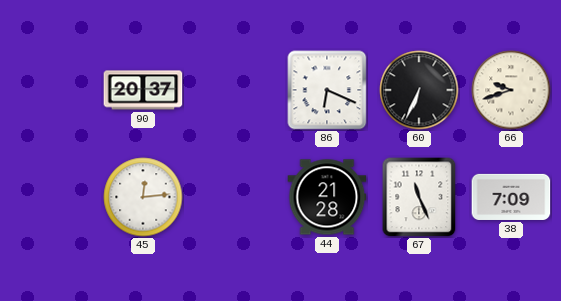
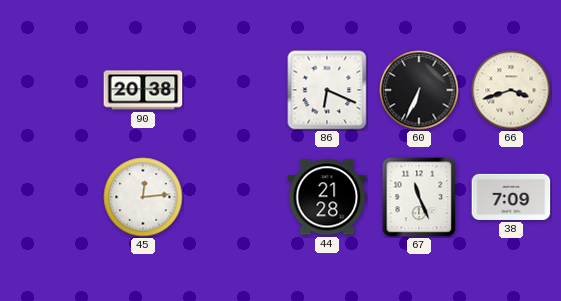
90: 20:37 -> 20:38
66: 9:42 -> 3:42
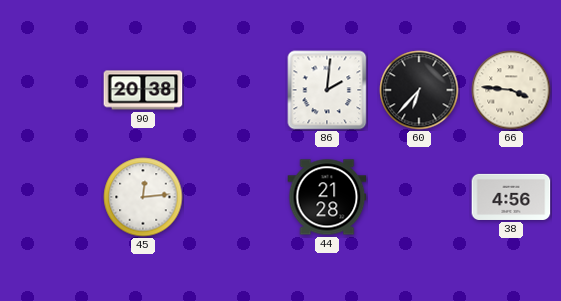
86: 6:19 -> 2:01
60: 6:34 -> 6:37
66: 3:42 -> 3:46
67: 11:26 -> none
38: 7:09 -> 4:56
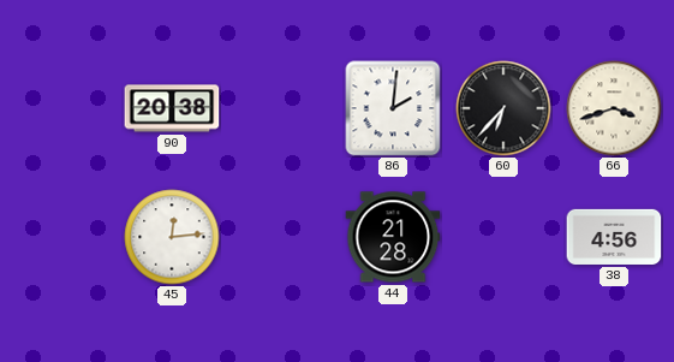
66: 3:46 -> 3:42
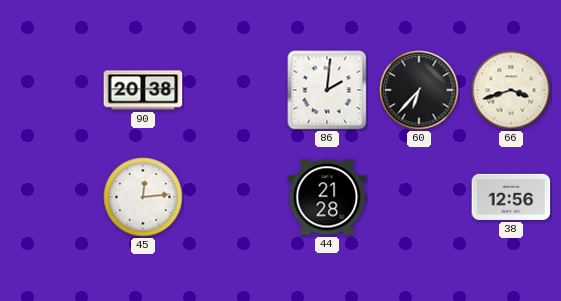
38: 4:56 -> 12:56
